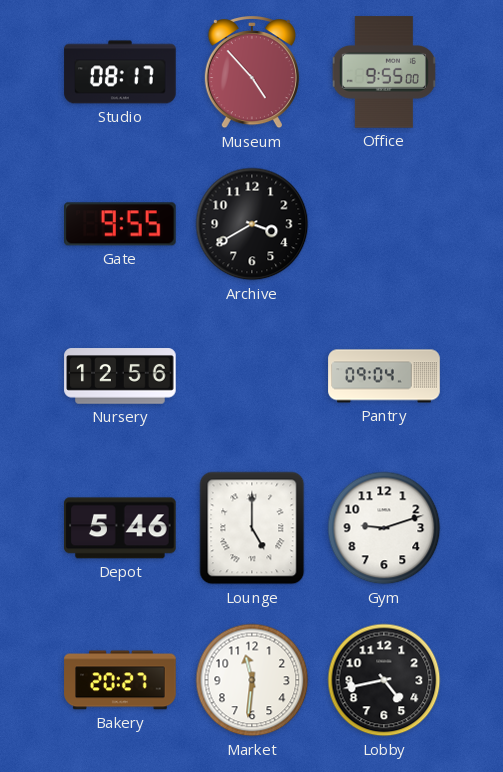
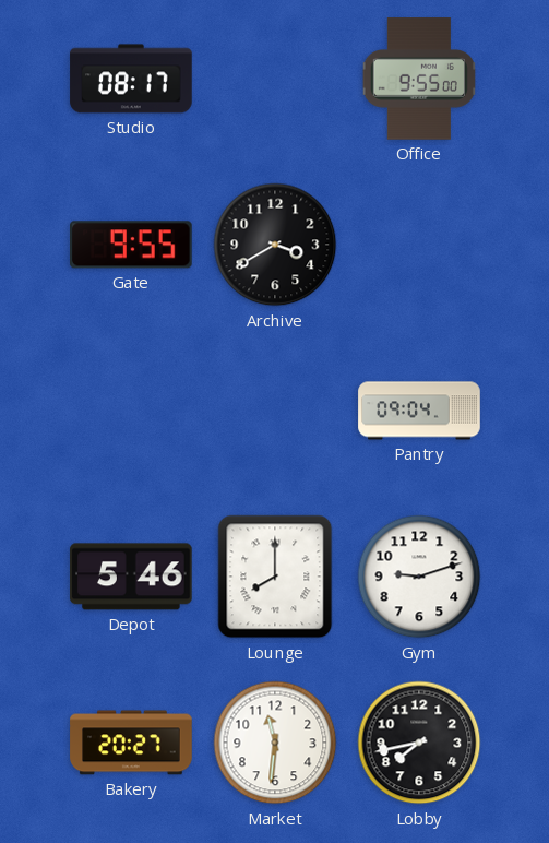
Museum: 4:53 -> none
Nursery: 12:56 -> none
Lounge: 5:00 -> 8:00
Lobby: 4:43 -> 7:43
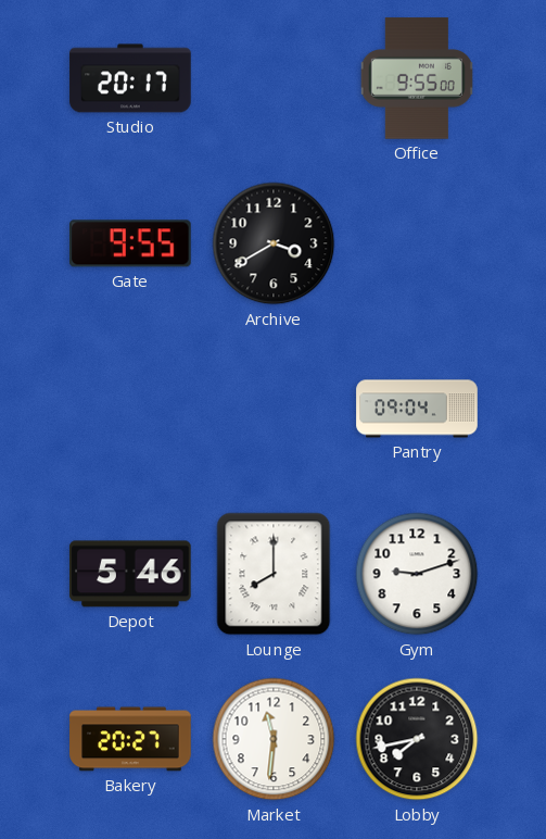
Studio: 08:17 -> 20:17
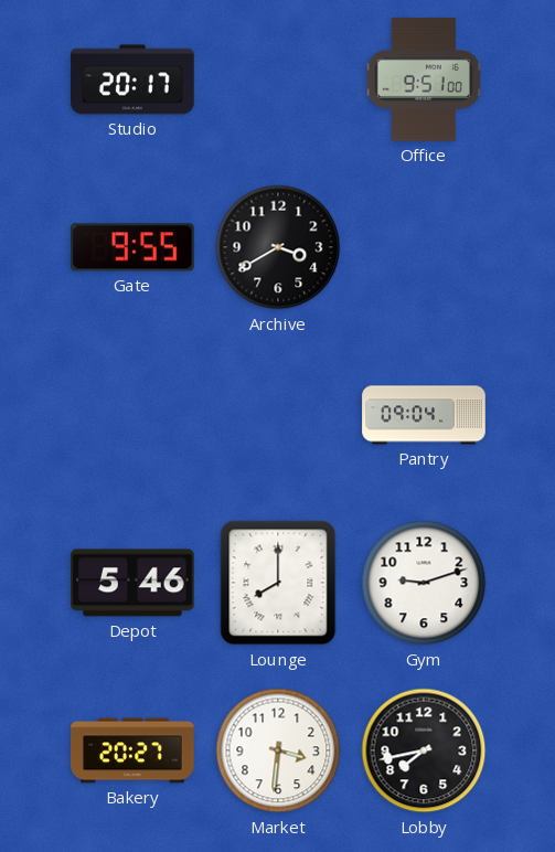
Office: 9:55 -> 9:51
Market: 11:31 -> 3:31
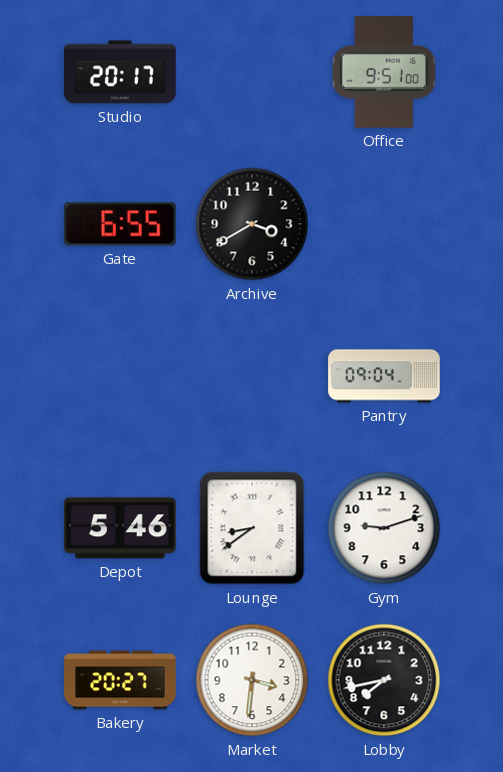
Gate: 9:55 -> 6:55
Lounge: 8:00 -> 8:39
